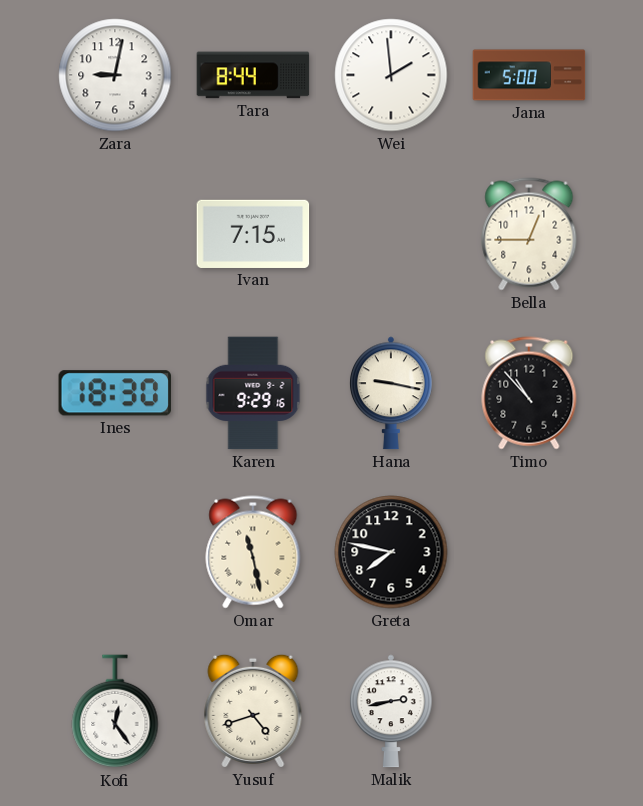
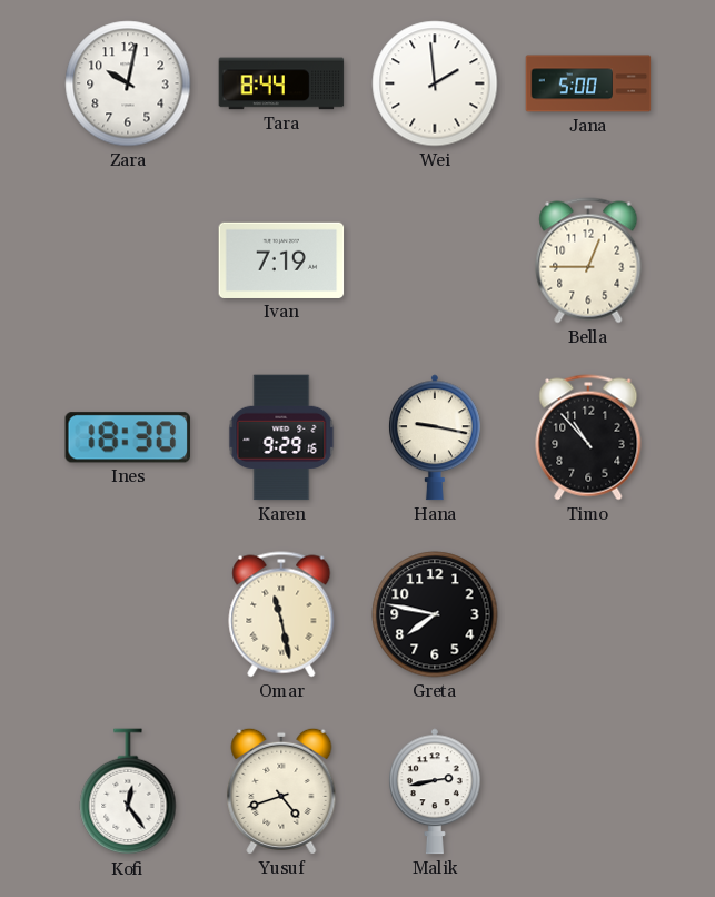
Zara: 9:02 -> 10:02
Ivan: 7:15 -> 7:19
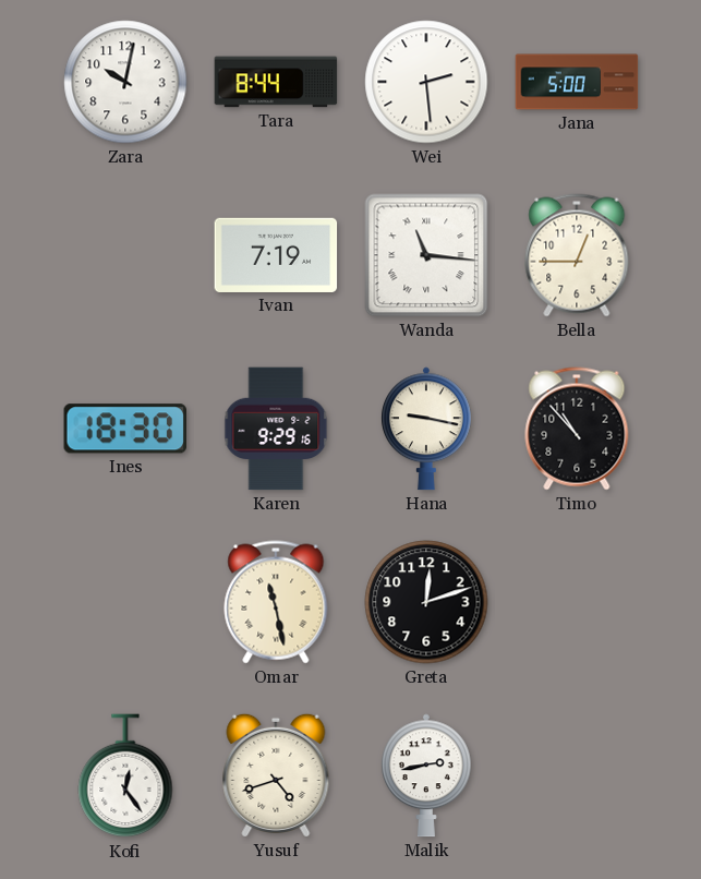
Wei: 1:59 -> 2:29
Wanda: none -> 11:16
Greta: 7:47 -> 12:12
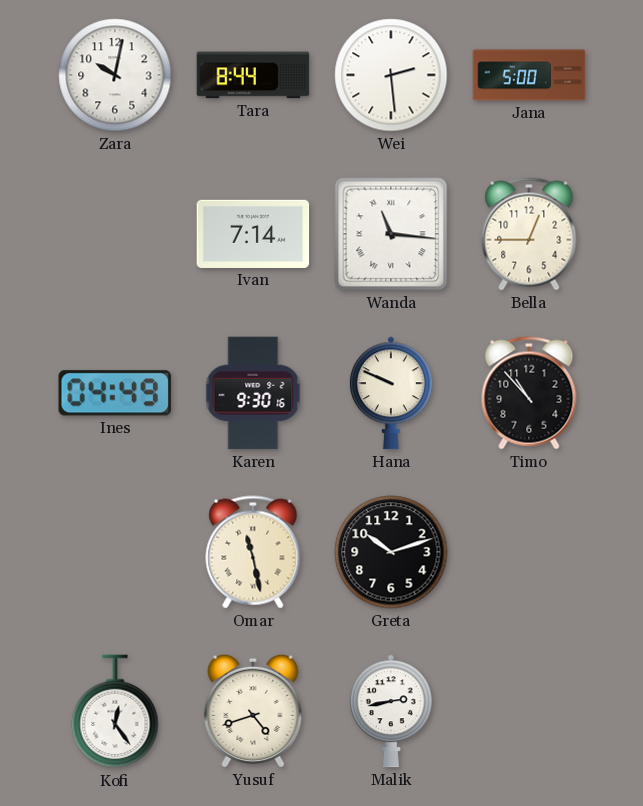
Ivan: 7:19 -> 7:14
Ines: 18:30 -> 04:49
Karen: 9:29 -> 9:30
Hana: 9:17 -> 9:49
Greta: 12:12 -> 10:12
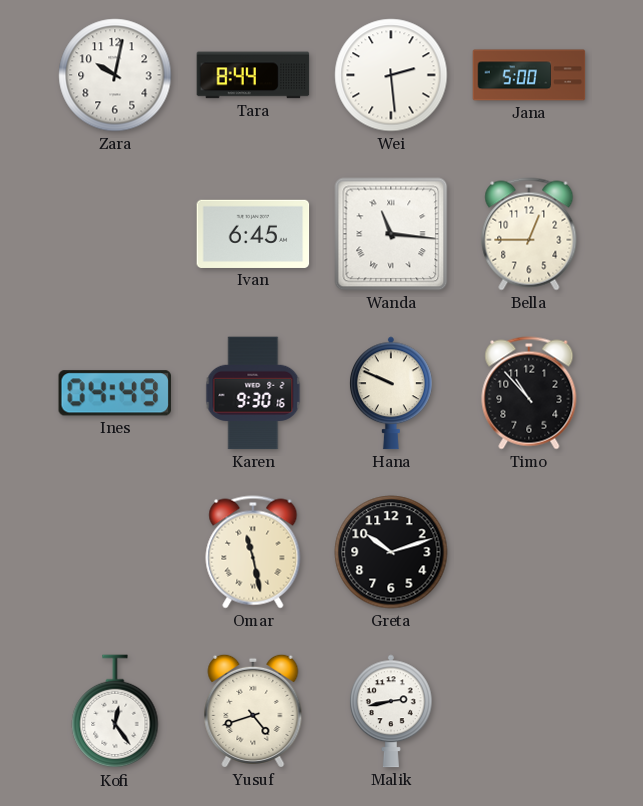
Ivan: 7:14 -> 6:45
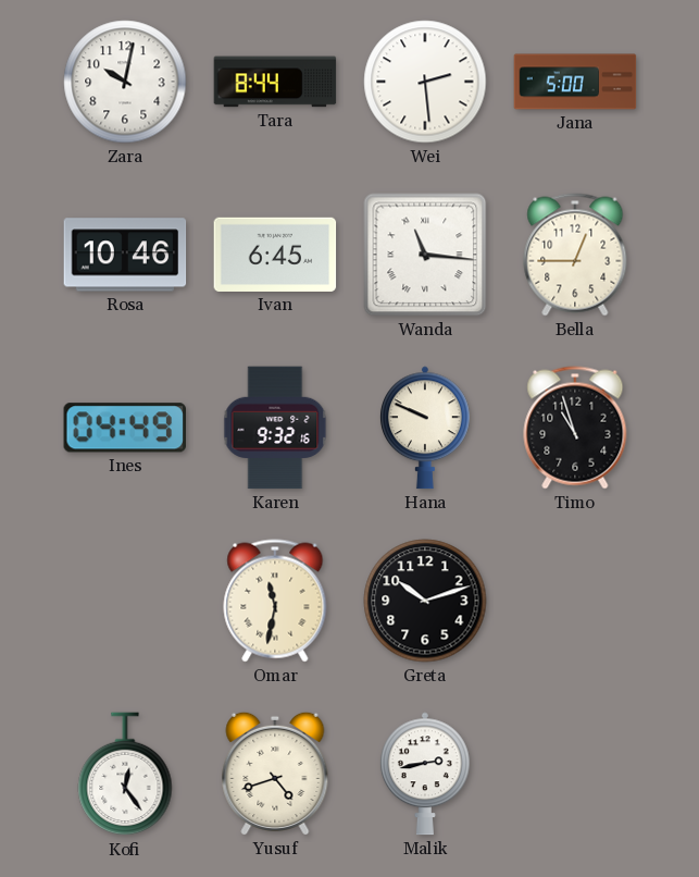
Rosa: none -> 10:46
Karen: 9:30 -> 9:32
Timo: 10:53 -> 10:57
Omar: 11:28 -> 11:32
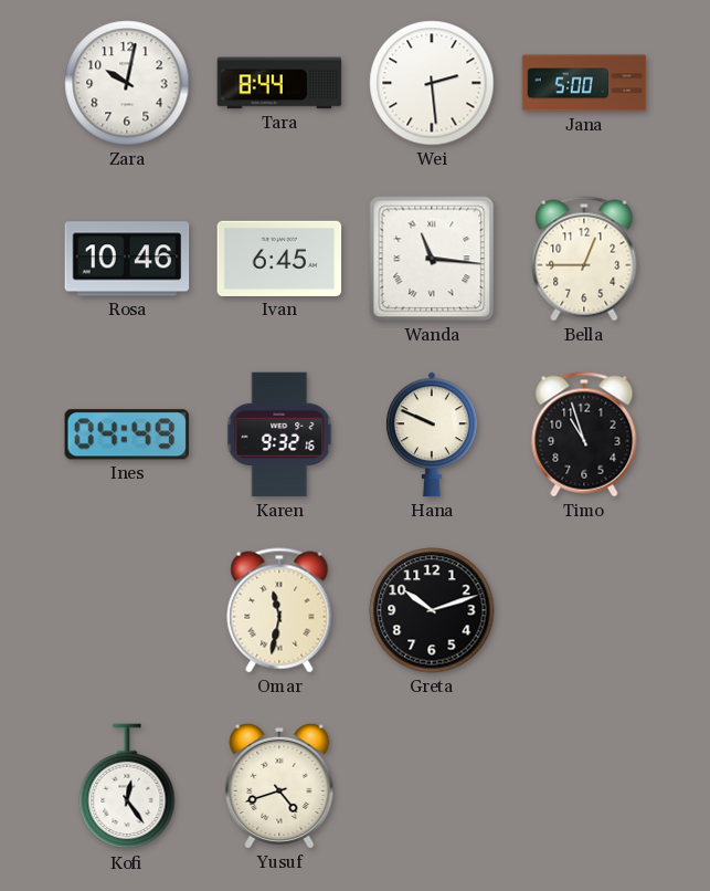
Malik: 2:43 -> none
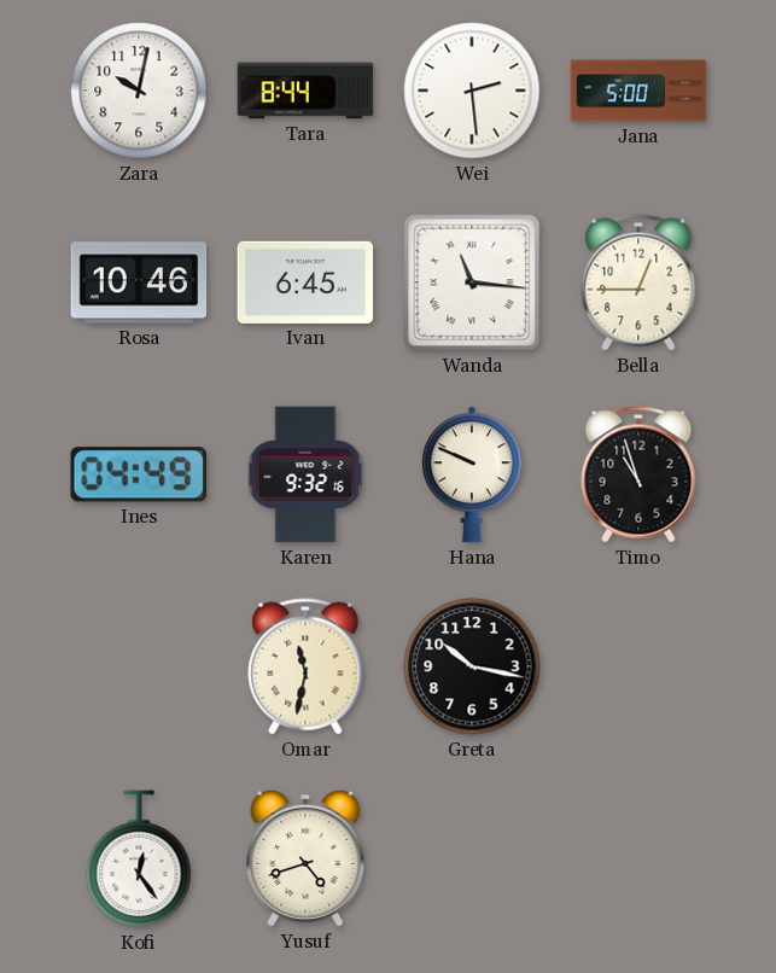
Greta: 10:12 -> 10:17
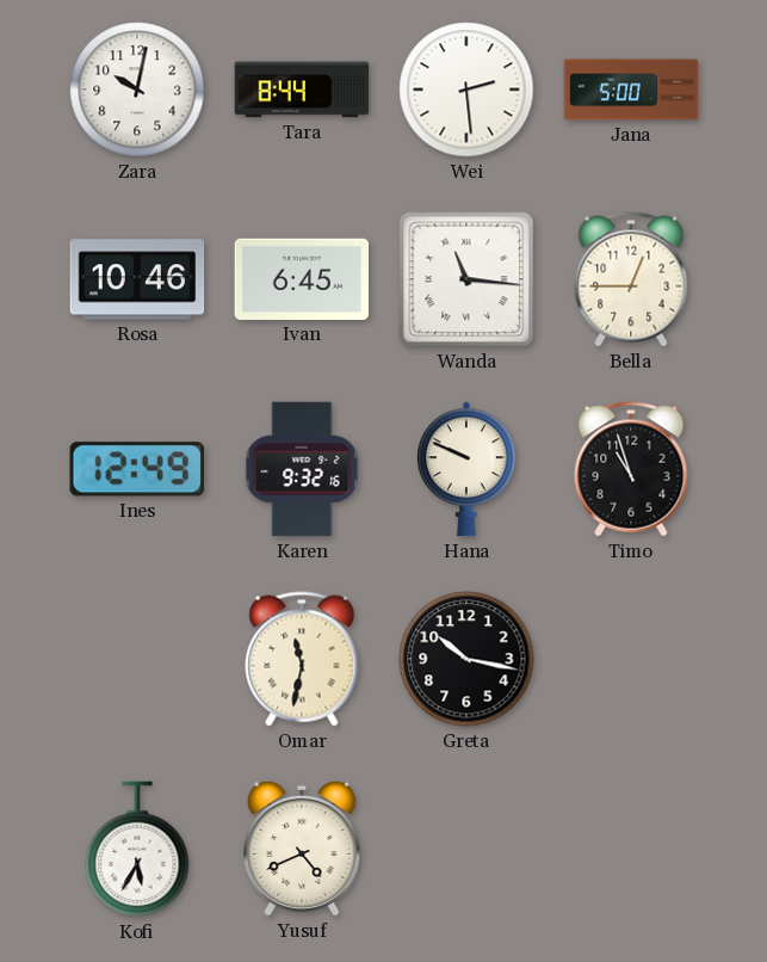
Ines: 04:49 -> 12:49
Kofi: 12:24 -> 5:35
Yusuf: 4:42 -> 4:41
